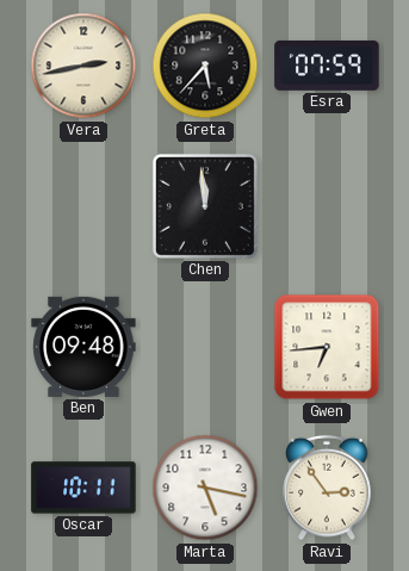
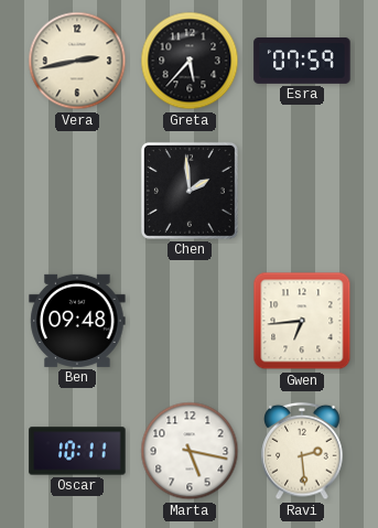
Chen: 11:59 -> 1:59
Ravi: 2:54 -> 2:29
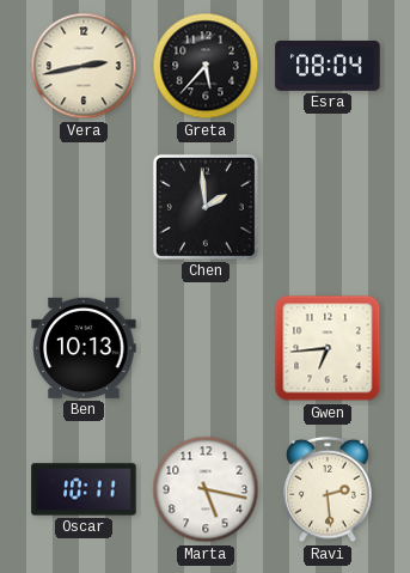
Esra: 07:59 -> 08:04
Ben: 09:48 -> 10:13
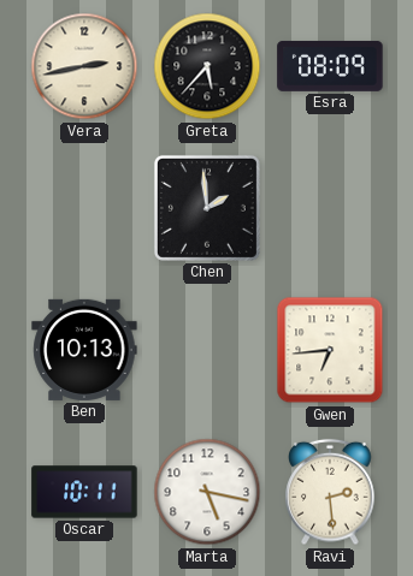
Esra: 08:04 -> 08:09
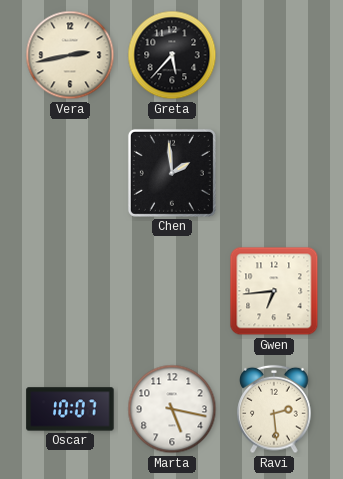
Esra: 08:09 -> none
Ben: 10:13 -> none
Oscar: 10:11 -> 10:07
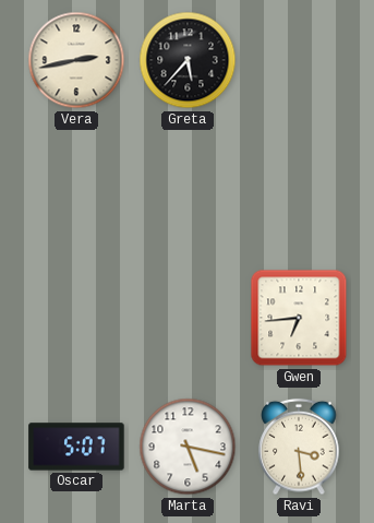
Chen: 1:59 -> none
Oscar: 10:07 -> 5:07
Ravi: 2:29 -> 3:29
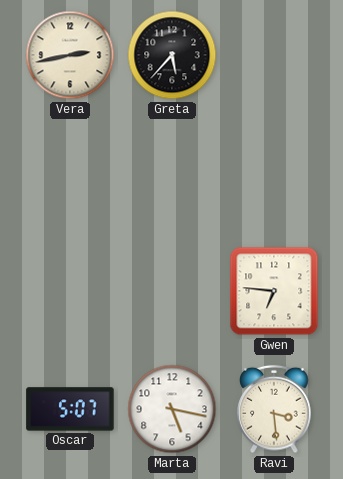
Gwen: 6:44 -> 6:46
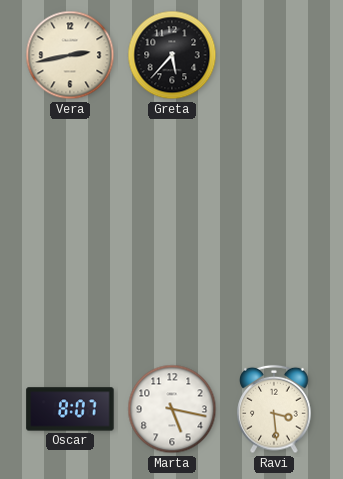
Gwen: 6:46 -> none
Oscar: 5:07 -> 8:07
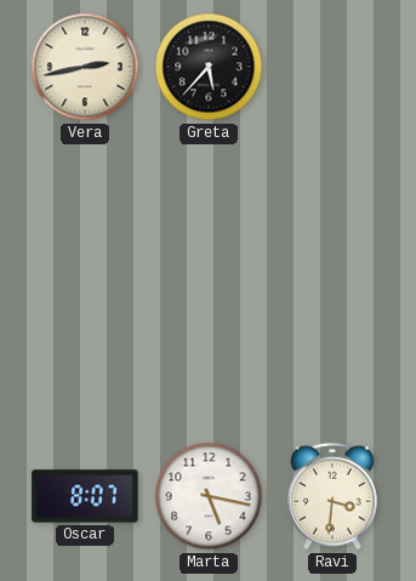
Ravi: 3:29 -> 3:31
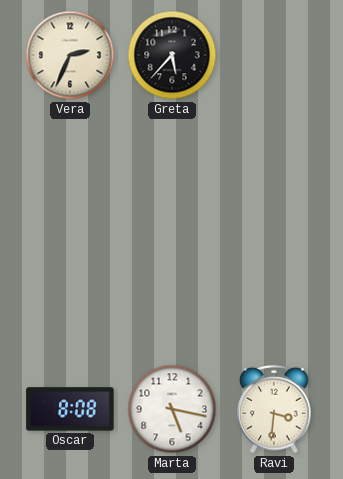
Vera: 2:43 -> 2:34
Oscar: 8:07 -> 8:08
